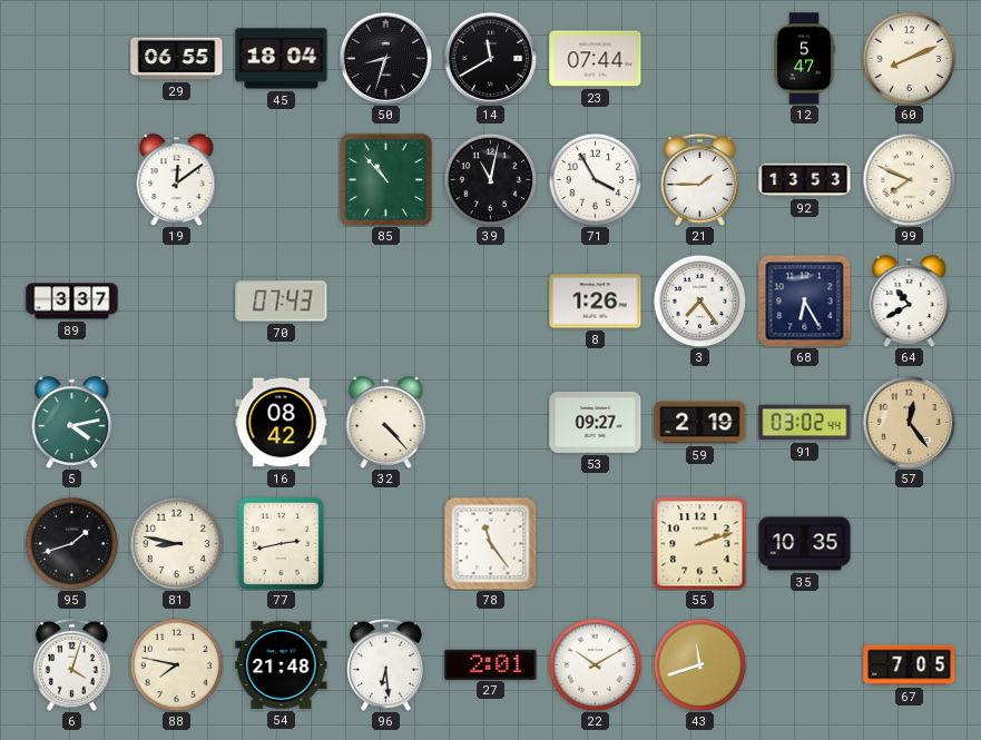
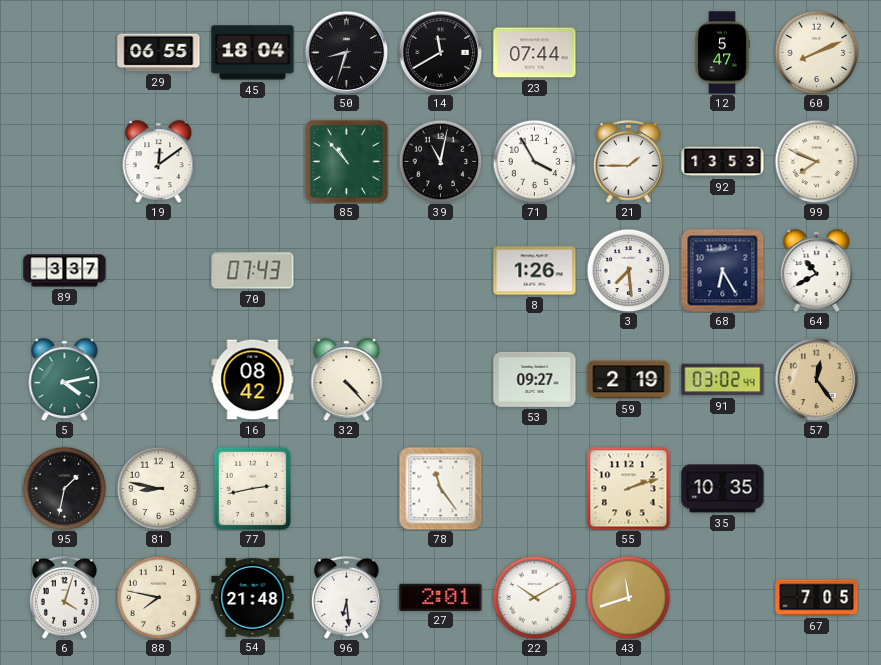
3: 7:24 -> 7:29
95: 1:42 -> 1:32
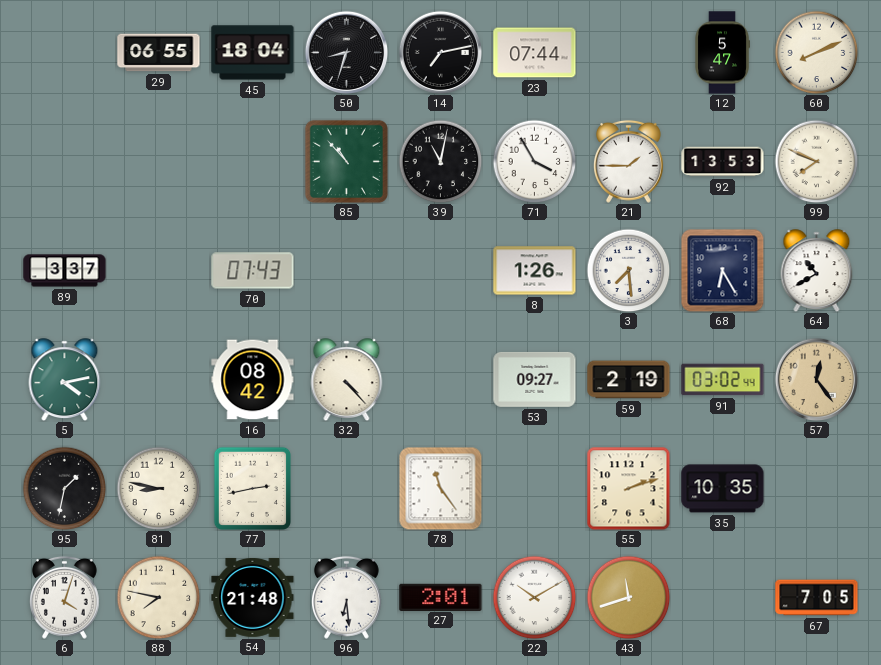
14: 11:40 -> 7:13
19: 12:09 -> none
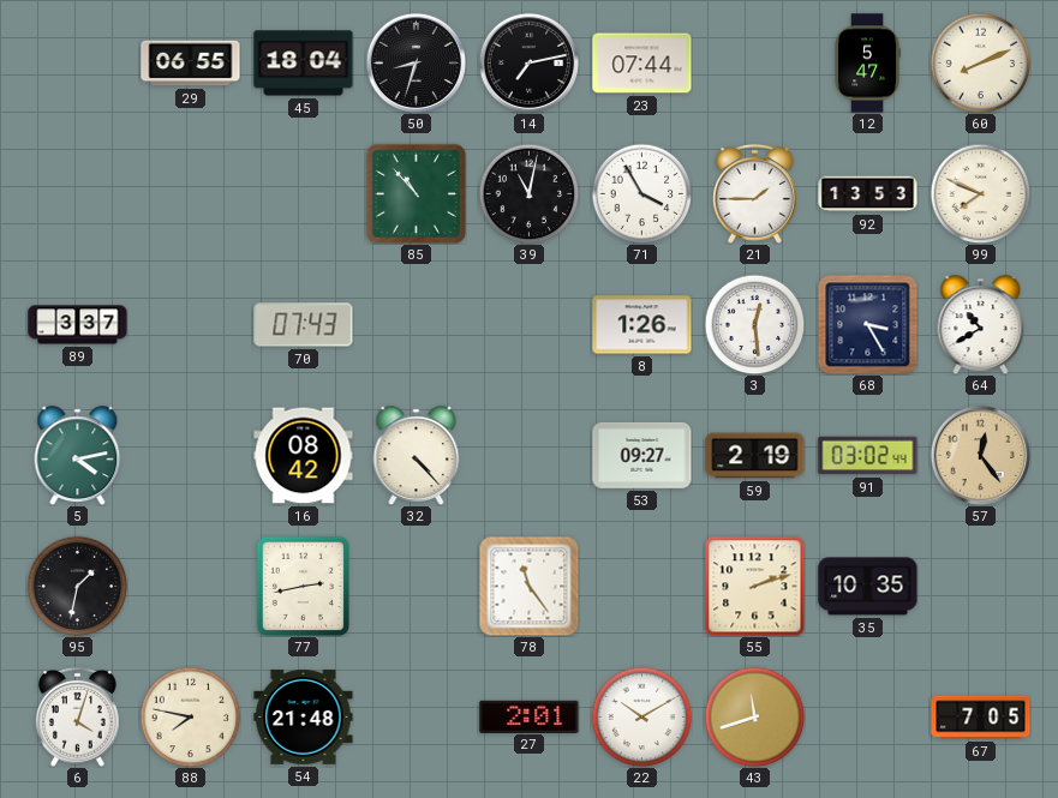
3: 7:29 -> 12:29
68: 6:25 -> 3:25
81: 8:47 -> none
96: 6:29 -> none
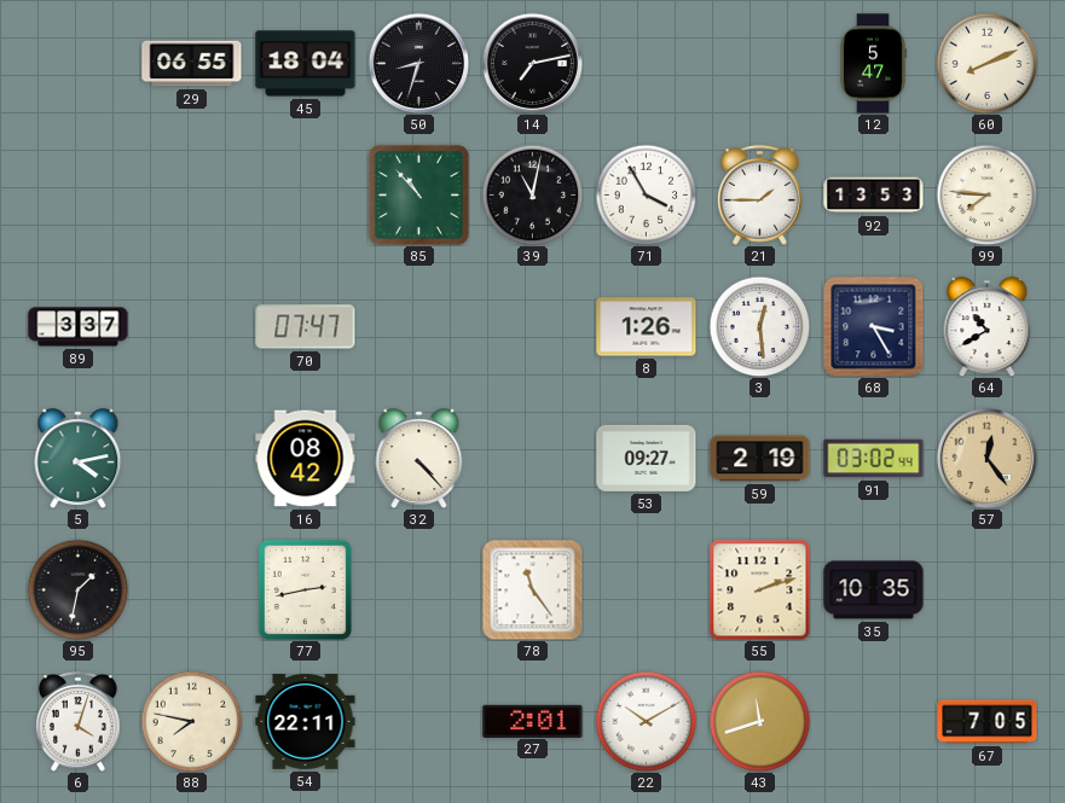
23: 07:44 -> none
99: 7:49 -> 7:46
70: 07:43 -> 07:47
54: 21:48 -> 22:11
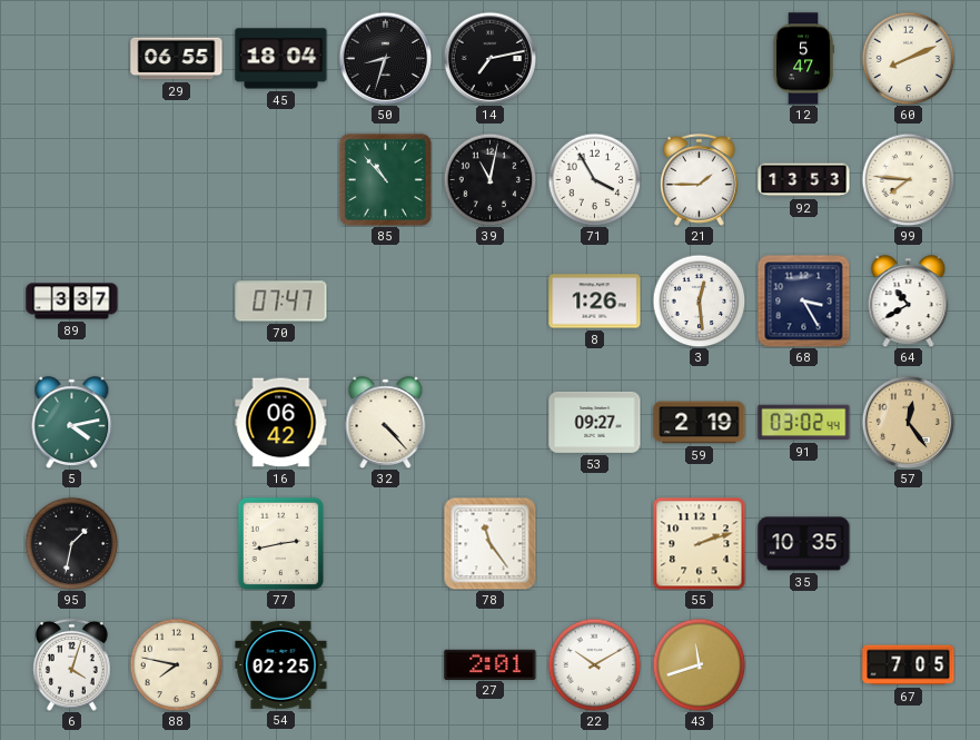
16: 08:42 -> 06:42
54: 22:11 -> 02:25
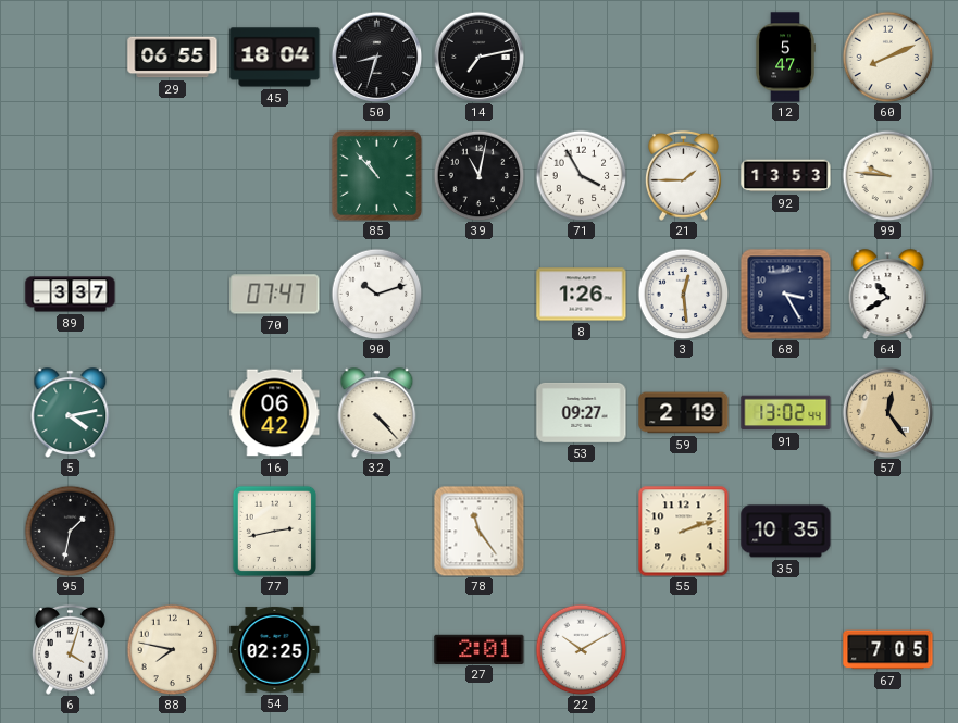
99: 7:46 -> 9:46
90: none -> 10:12
91: 03:02 -> 13:02
43: 11:42 -> none
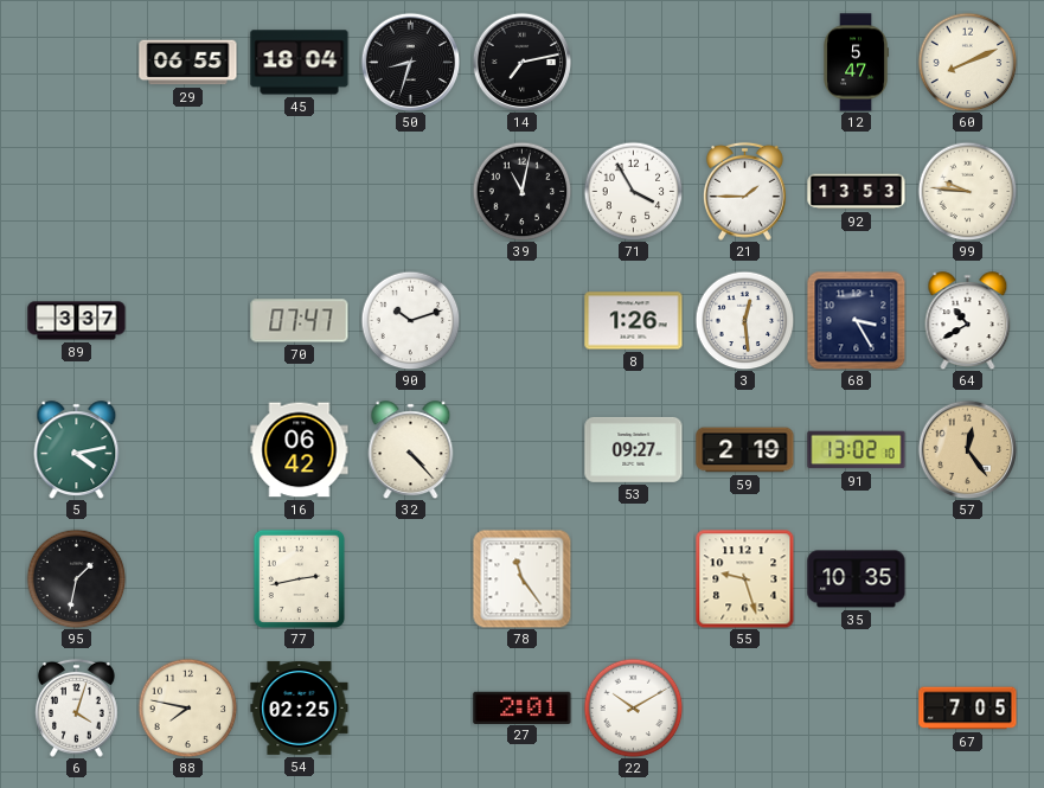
85: 10:53 -> none
91: 13:02:44 -> 13:02:10
55: 2:12 -> 9:27
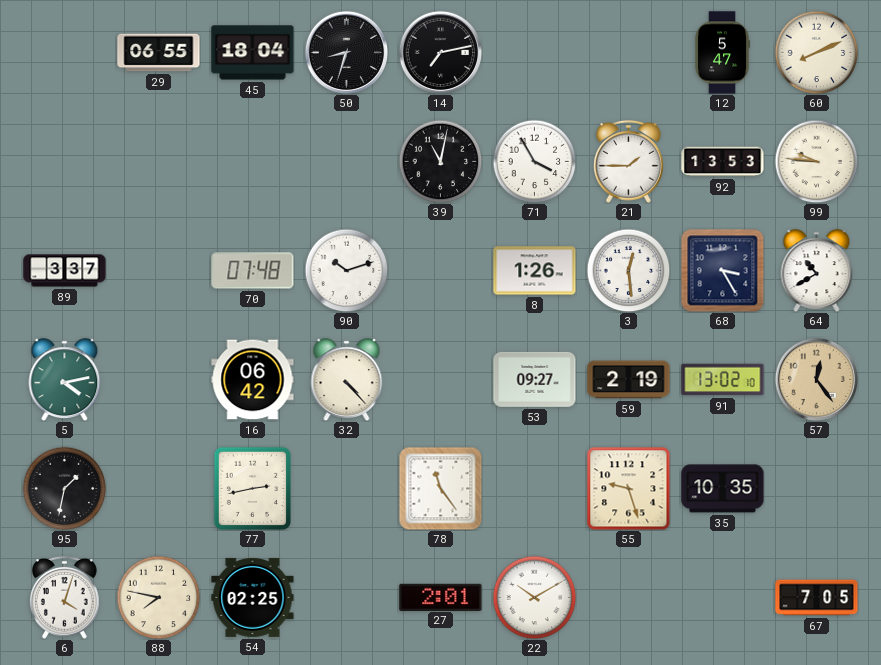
70: 07:47 -> 07:48
